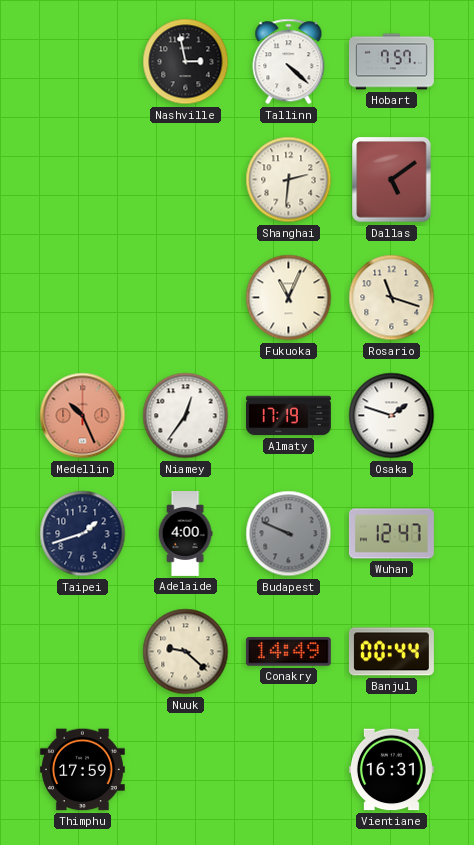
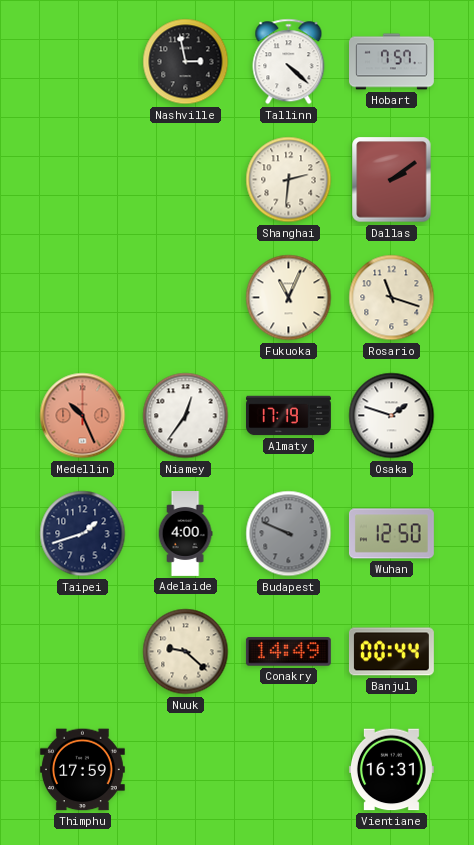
Dallas: 5:09 -> 2:09
Wuhan: 12:47 -> 12:50
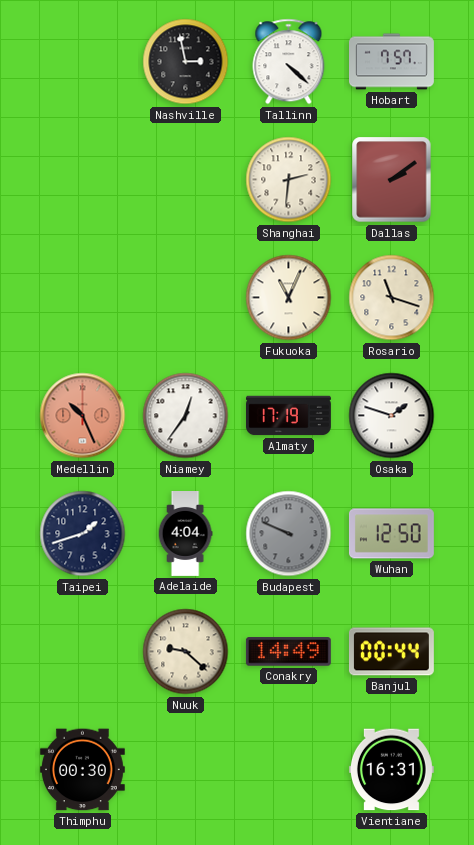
Adelaide: 4:00 -> 4:04
Thimphu: 17:59 -> 00:30
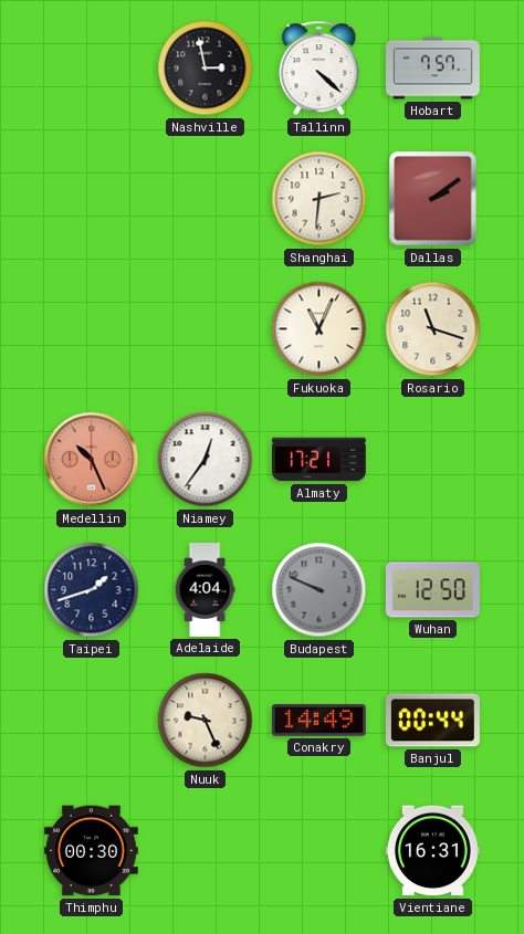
Almaty: 17:19 -> 17:21
Osaka: 1:48 -> none
Nuuk: 9:22 -> 9:26
